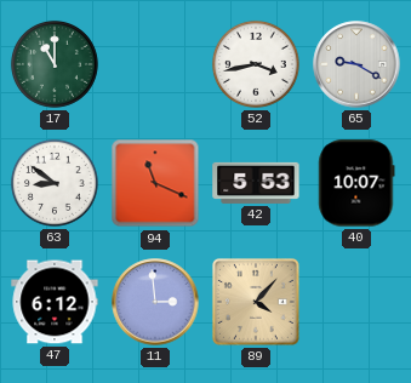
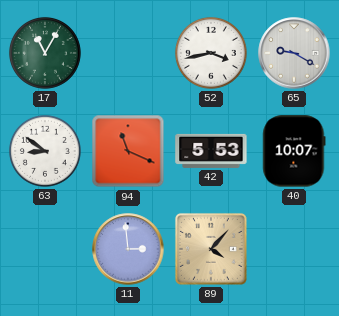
17: 11:00 -> 11:05
47: 6:12 -> none
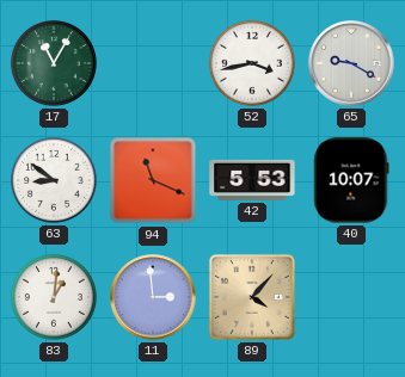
83: none -> 1:01
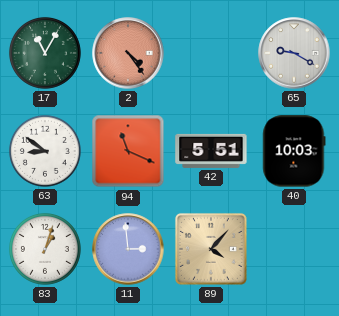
2: none -> 4:24
52: 3:43 -> none
42: 5:53 -> 5:51
40: 10:07 -> 10:03
83: 1:01 -> 1:03
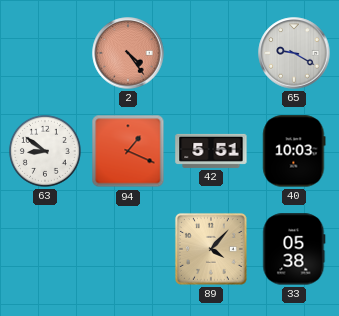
17: 11:05 -> none
94: 11:19 -> 1:19
83: 1:03 -> none
11: 2:59 -> none
33: none -> 05:38
